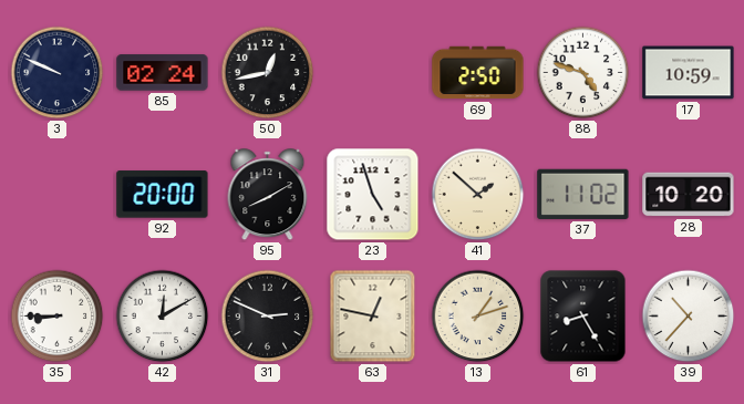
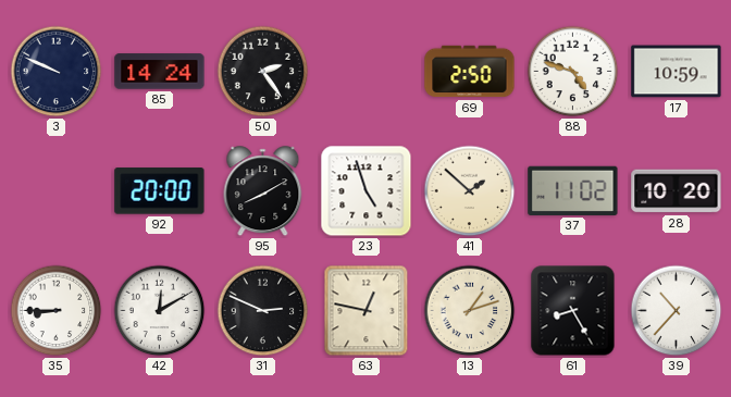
85: 02:24 -> 14:24
50: 12:43 -> 2:24
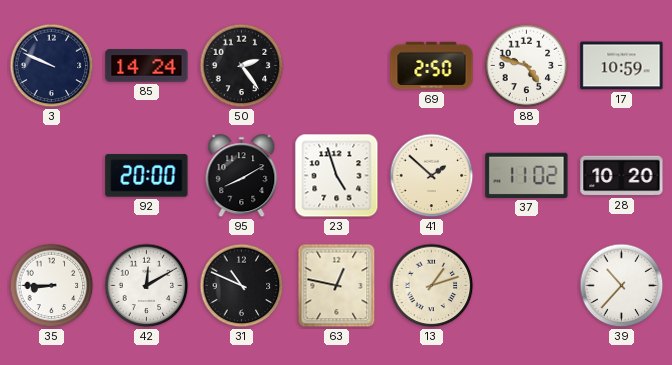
31: 2:49 -> 10:49
61: 8:25 -> none
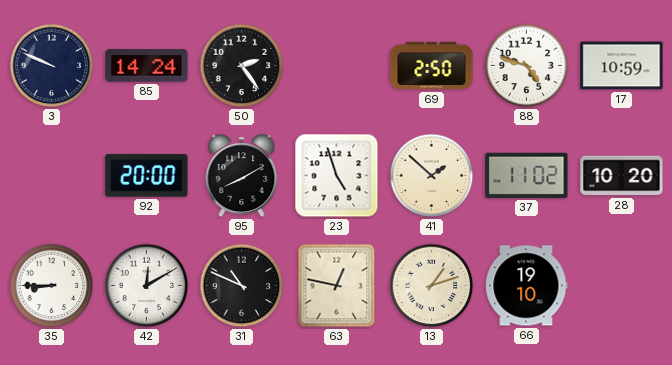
66: none -> 19:10
39: 10:37 -> none
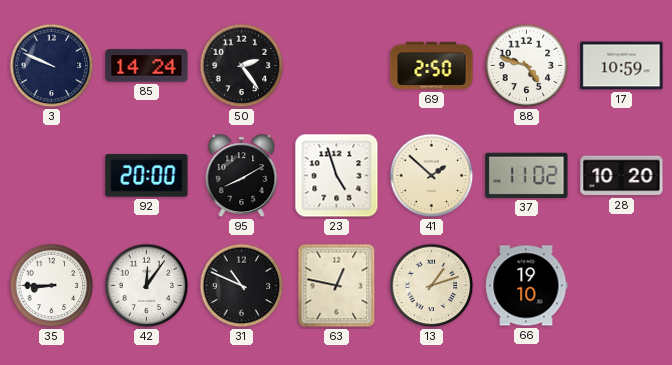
42: 12:10 -> 12:06
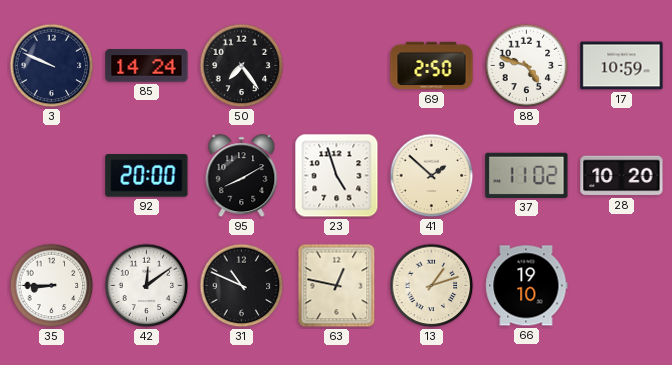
50: 2:24 -> 7:24
42: 12:06 -> 12:09
